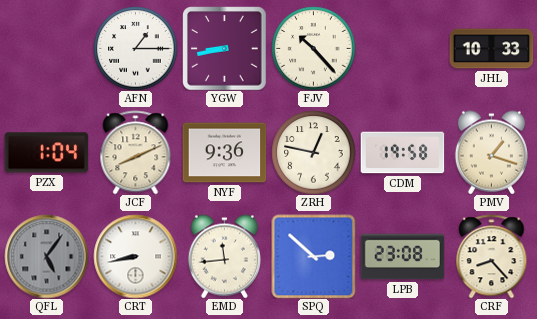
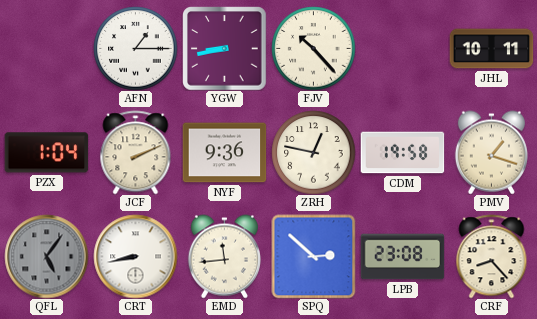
JHL: 10:33 -> 10:11
JCF: 8:11 -> 2:11
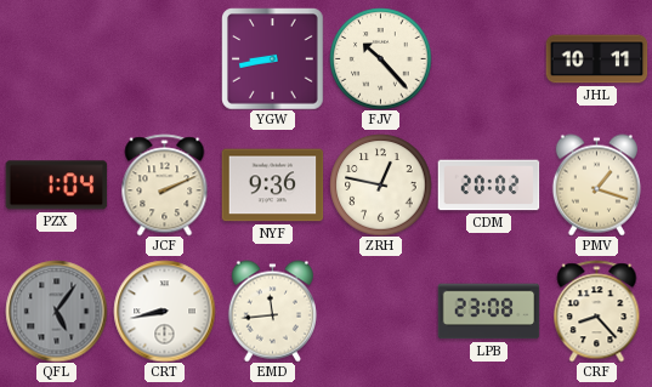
AFN: 1:15 -> none
CDM: 19:58 -> 20:02
SPQ: 2:52 -> none
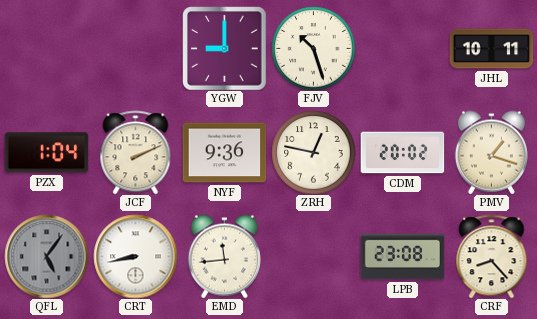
YGW: 8:43 -> 9:00
FJV: 10:23 -> 10:27
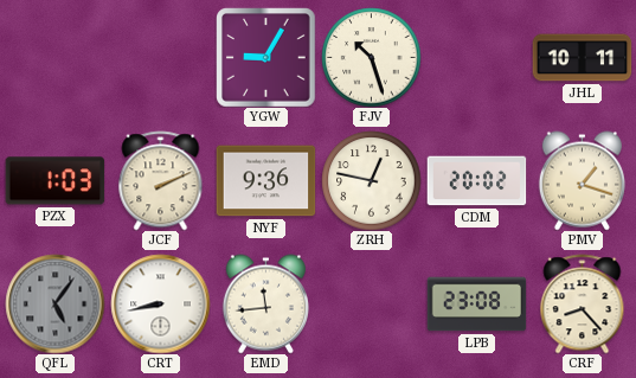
YGW: 9:00 -> 9:05
PZX: 1:04 -> 1:03
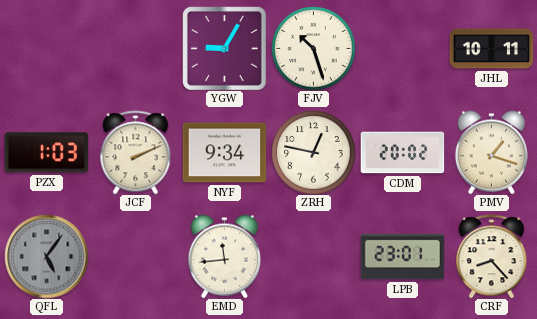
NYF: 9:36 -> 9:34
CRT: 8:43 -> none
LPB: 23:08 -> 23:01
